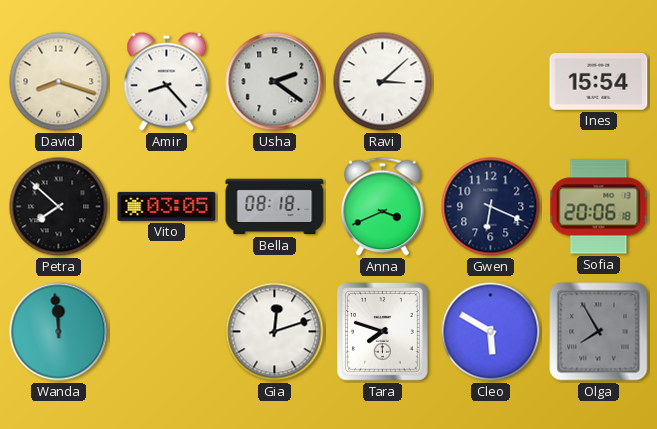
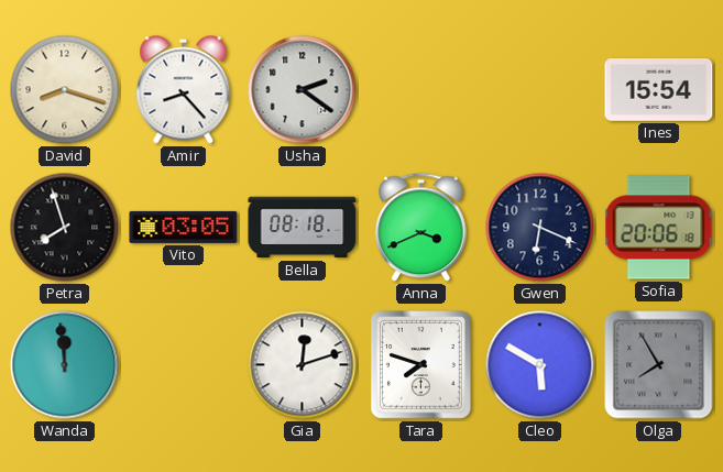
Ravi: 3:08 -> none
Petra: 7:52 -> 7:57
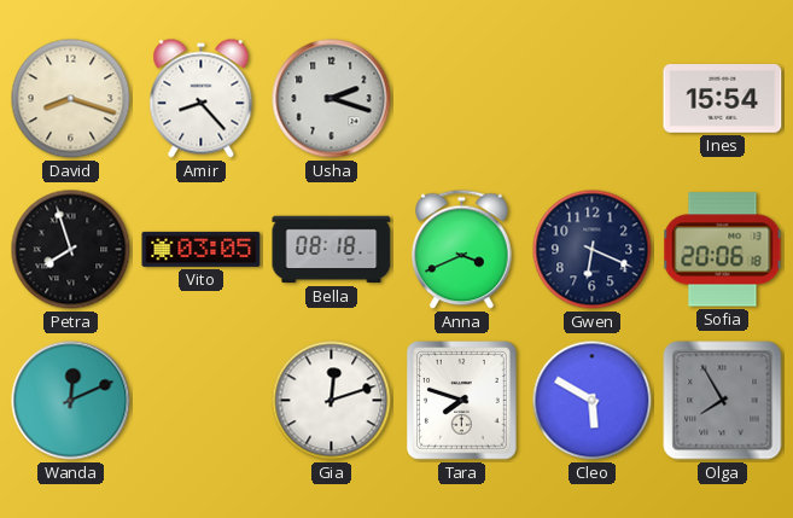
Usha: 2:21 -> 2:18
Wanda: 11:59 -> 12:11
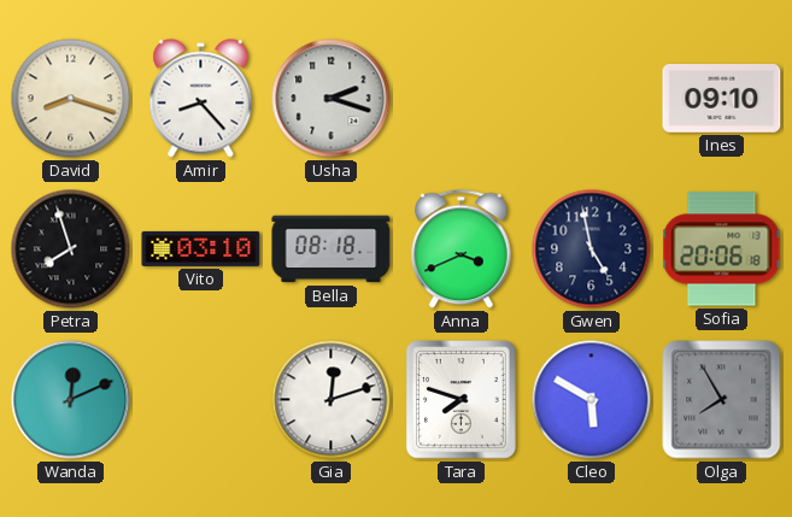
Ines: 15:54 -> 09:10
Vito: 03:05 -> 03:10
Gwen: 6:19 -> 4:58
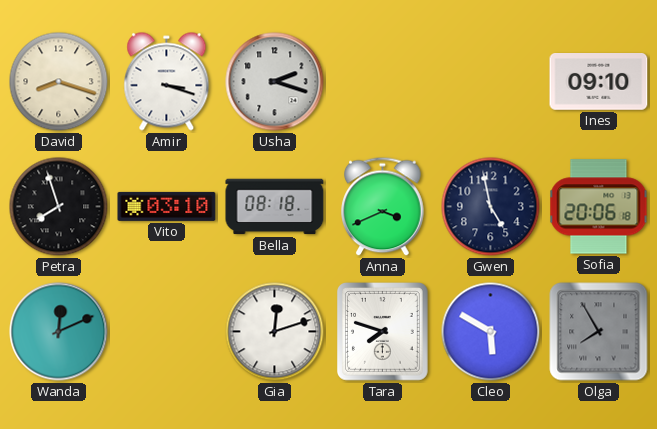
Amir: 8:23 -> 3:18
